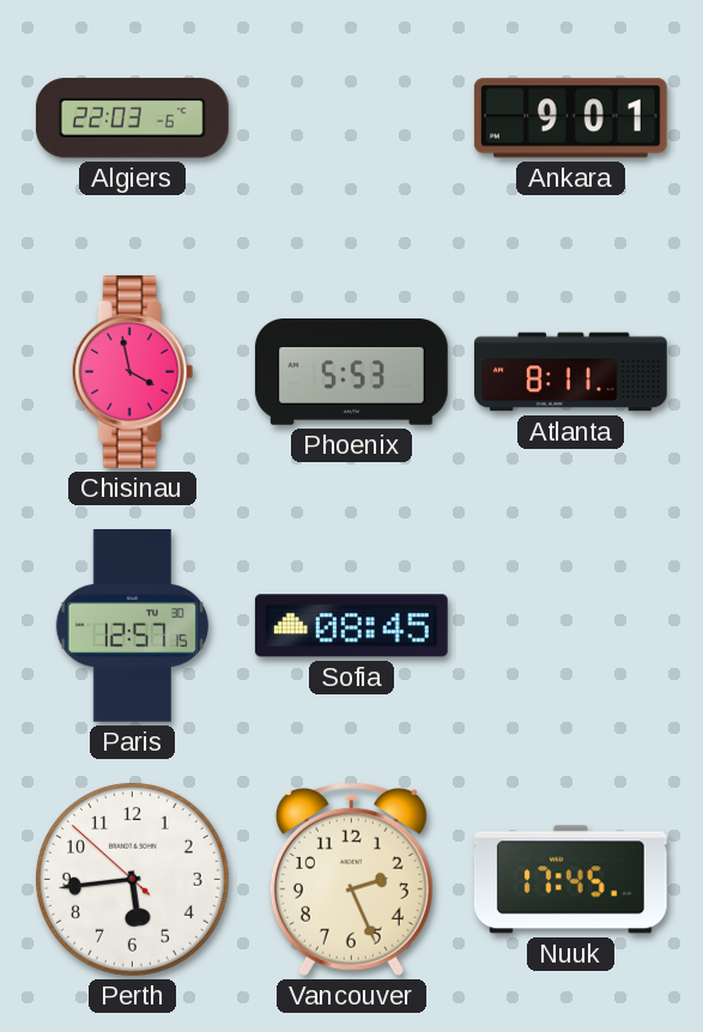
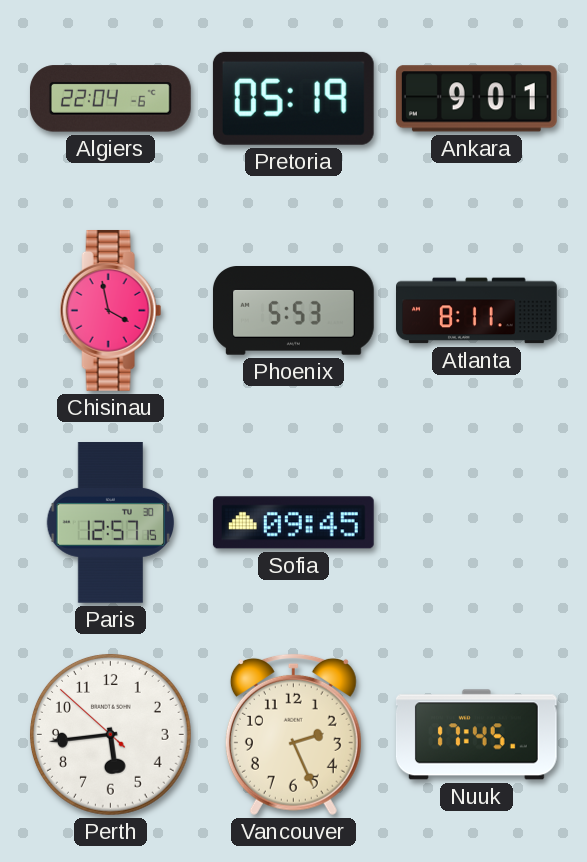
Algiers: 22:03 -> 22:04
Pretoria: none -> 05:19
Sofia: 08:45 -> 09:45
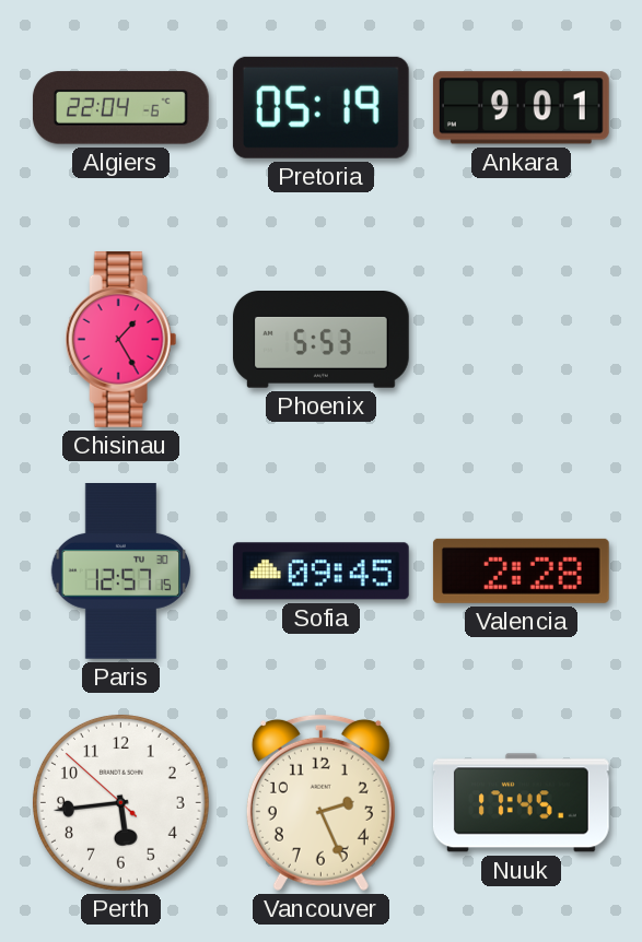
Chisinau: 3:58 -> 1:25
Atlanta: 8:11 -> none
Valencia: none -> 2:28
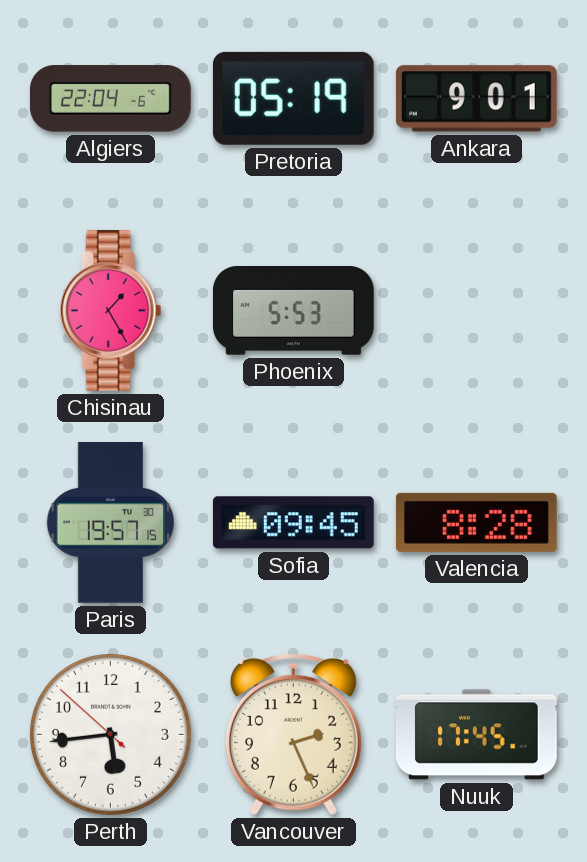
Paris: 12:57 -> 19:57
Valencia: 2:28 -> 8:28
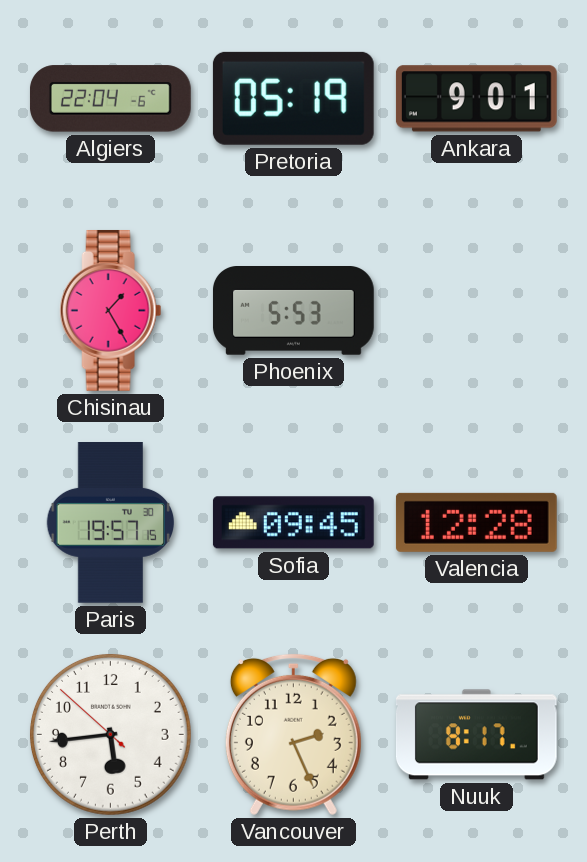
Valencia: 8:28 -> 12:28
Nuuk: 17:45 -> 8:17
